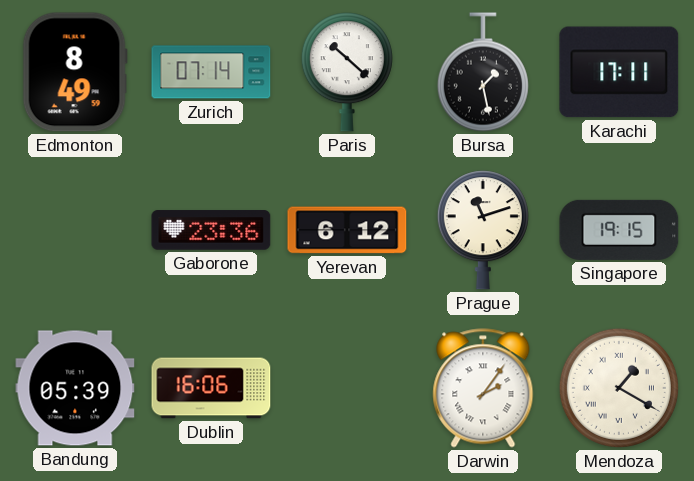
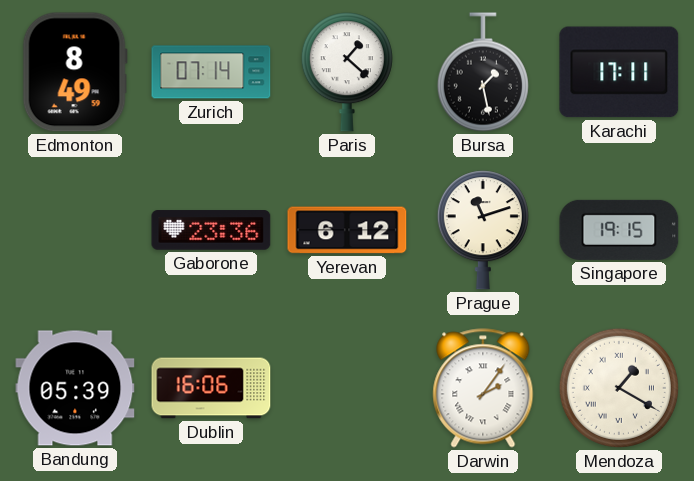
Paris: 10:22 -> 1:22
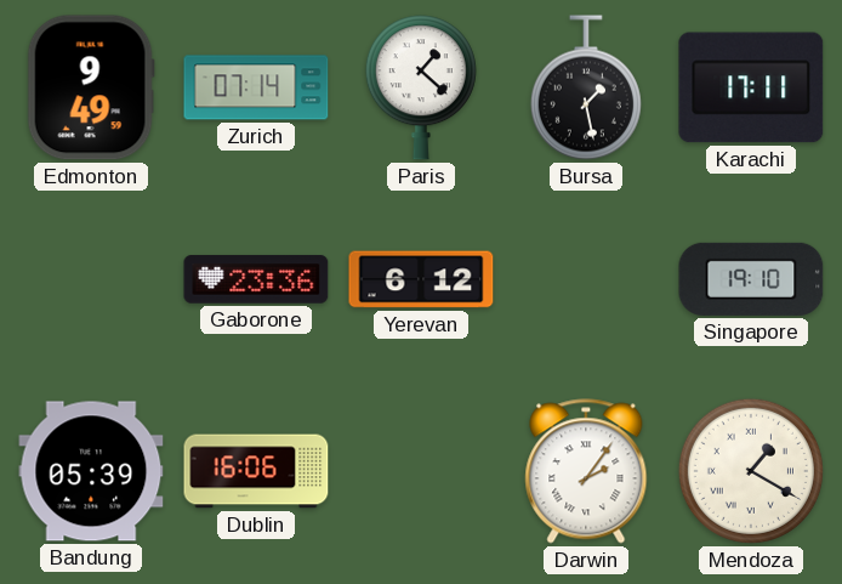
Edmonton: 8:49 -> 9:49
Prague: 11:12 -> none
Singapore: 19:15 -> 19:10
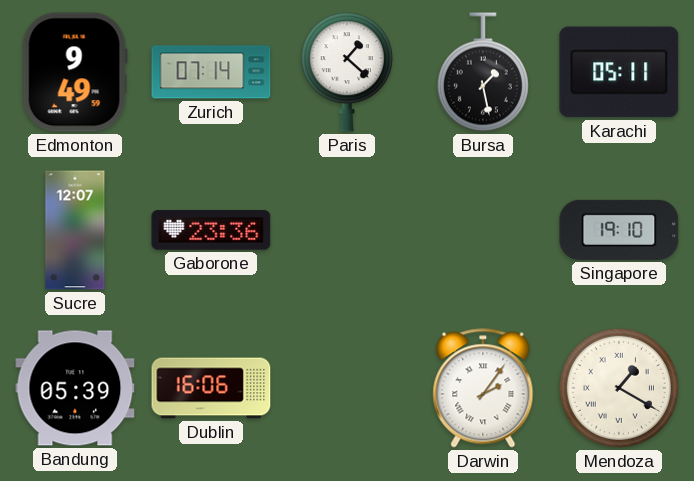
Karachi: 17:11 -> 05:11
Sucre: none -> 12:07
Yerevan: 6:12 -> none
